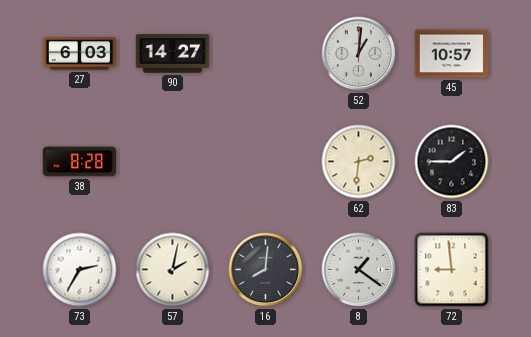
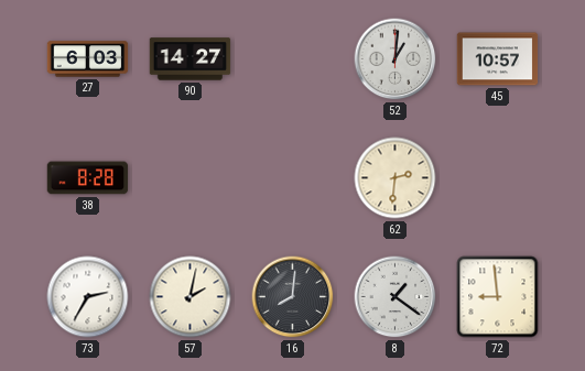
83: 1:45 -> none
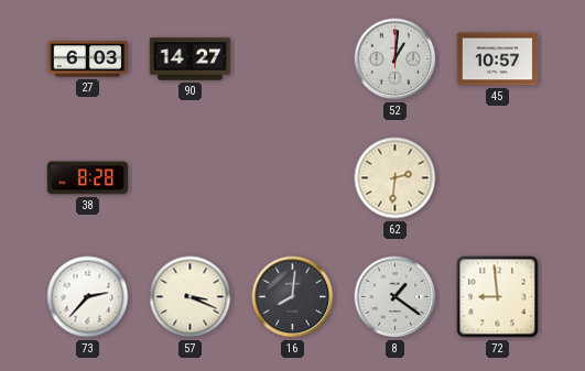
73: 2:35 -> 2:37
57: 2:02 -> 3:19
